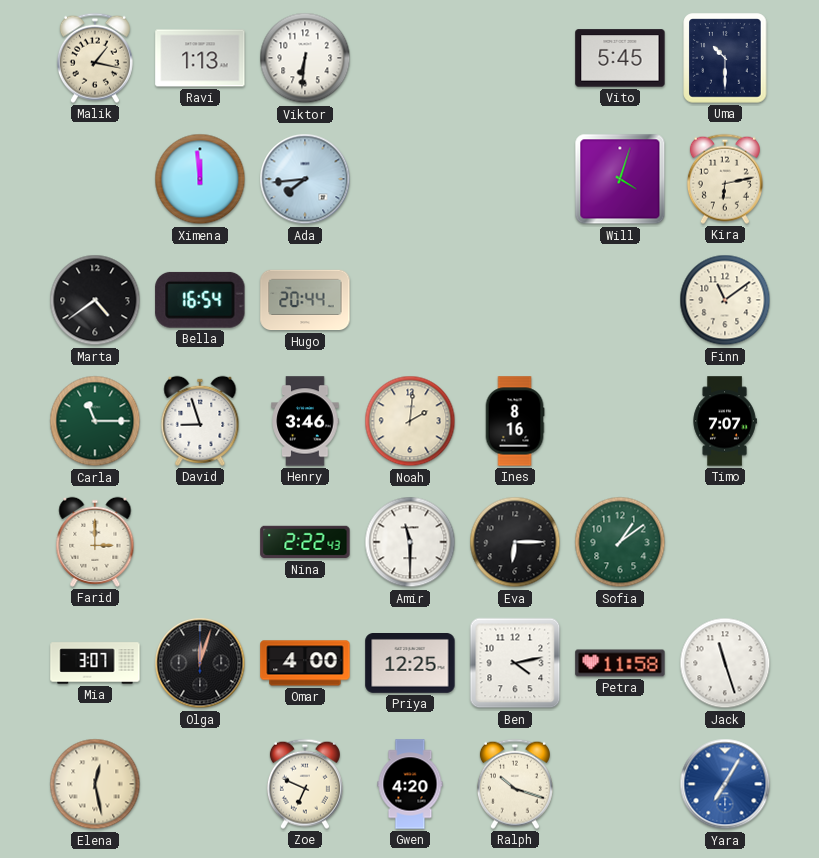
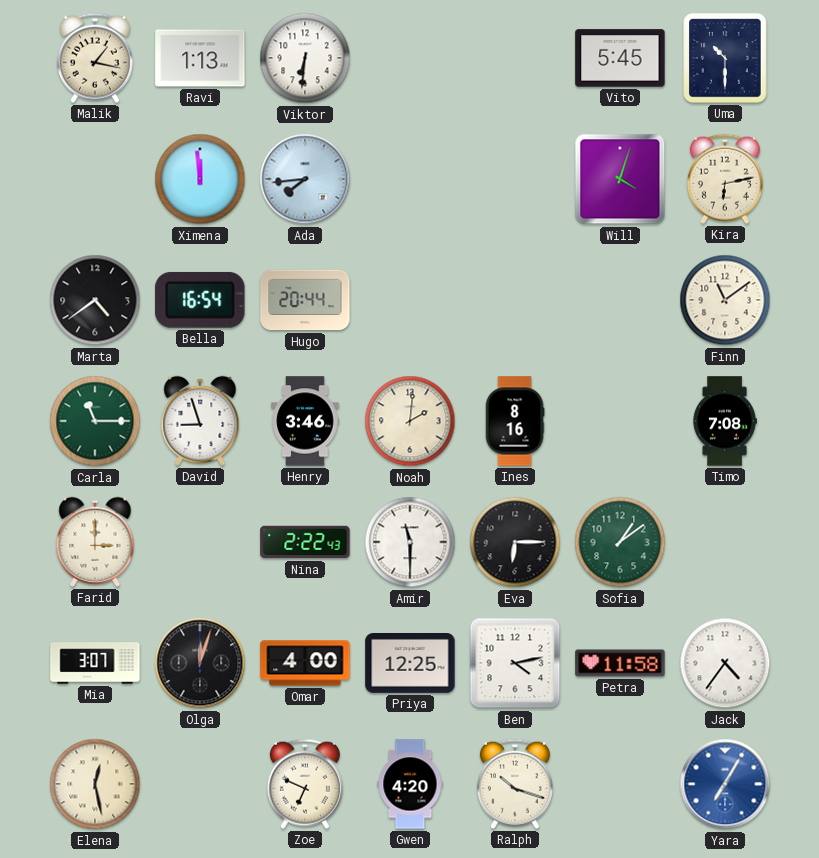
Timo: 7:07 -> 7:08
Jack: 11:27 -> 4:36
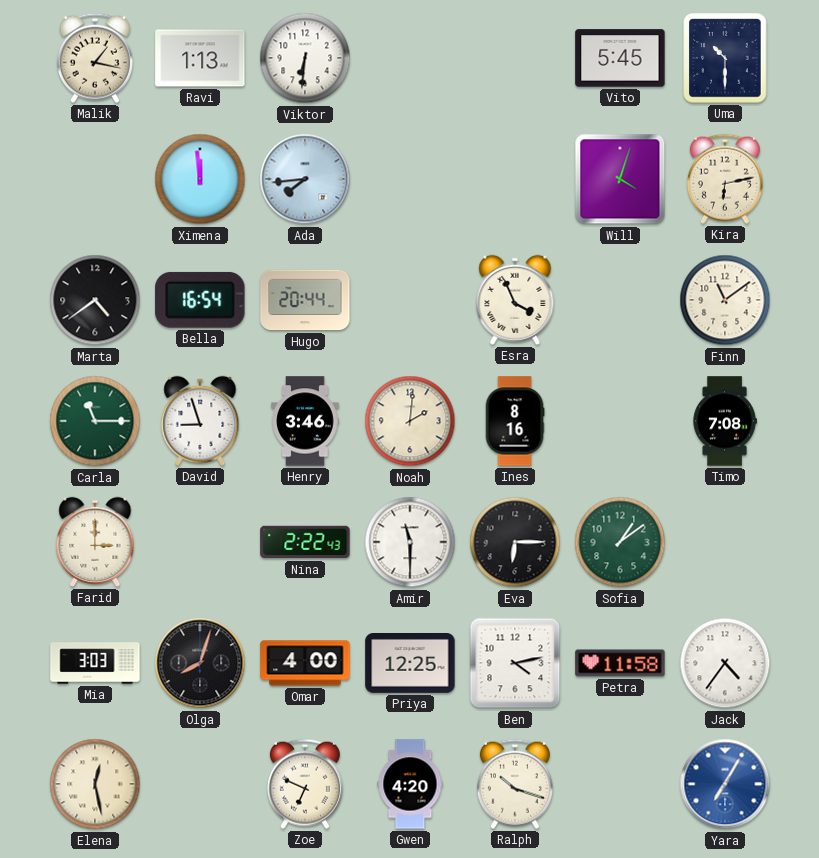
Esra: none -> 3:56
Mia: 3:07 -> 3:03
Olga: 12:03 -> 8:03
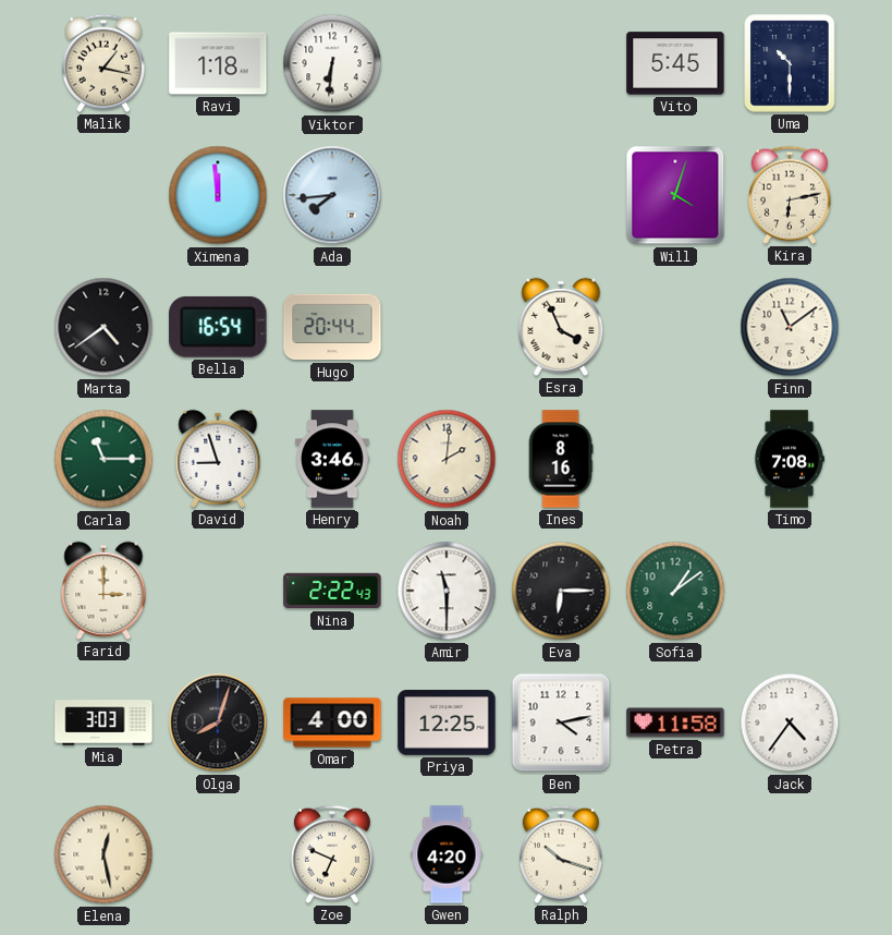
Ravi: 1:13 -> 1:18
Yara: 7:05 -> none
